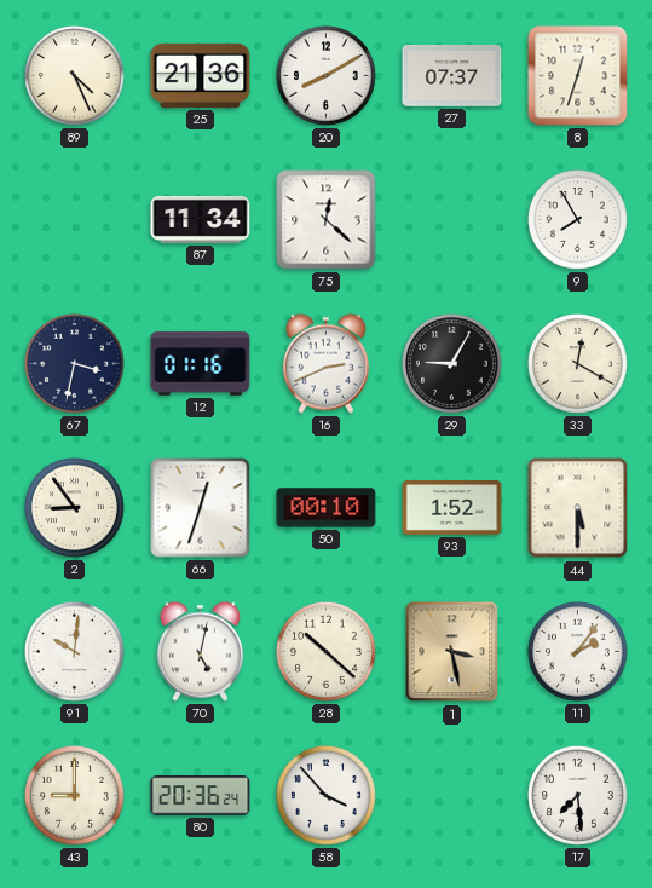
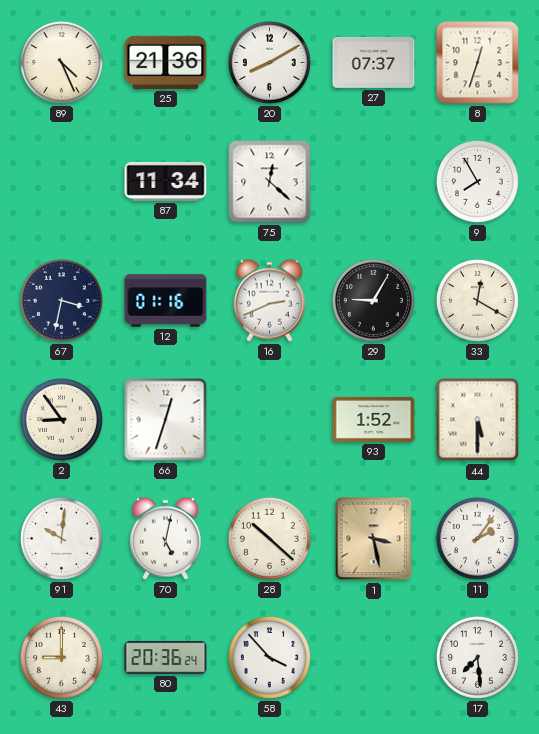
50: 00:10 -> none
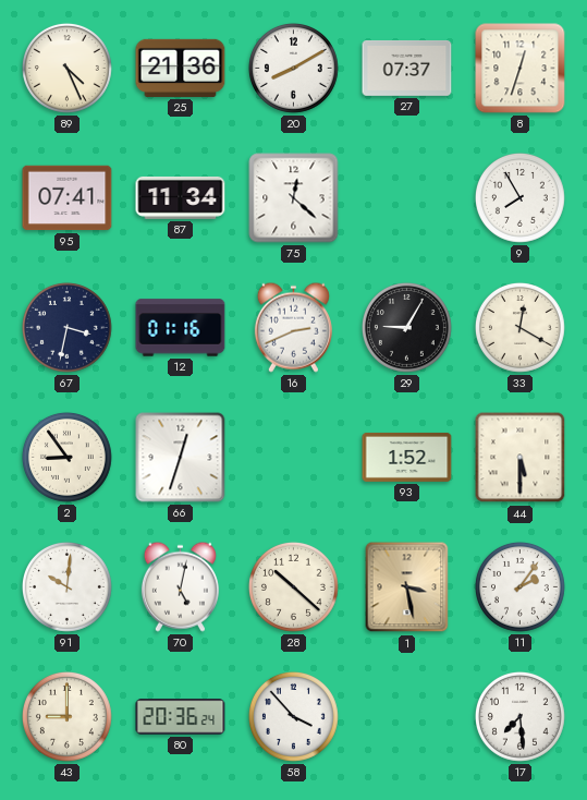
95: none -> 07:41
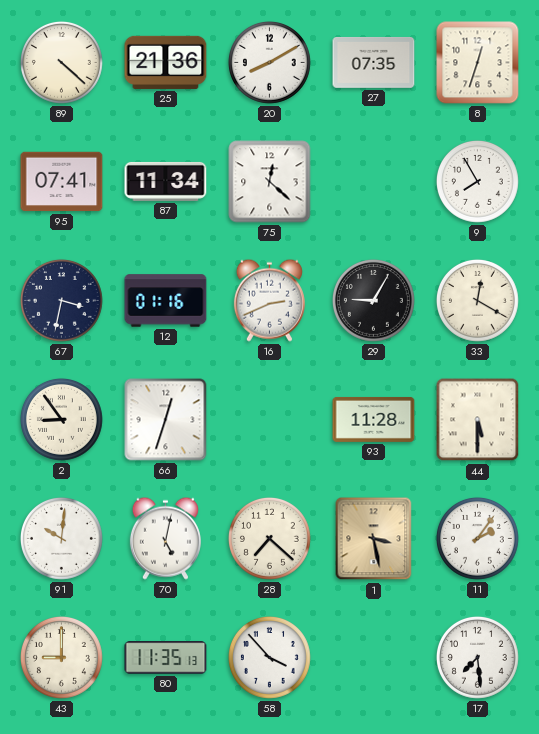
89: 4:26 -> 4:22
27: 07:37 -> 07:35
93: 1:52 -> 11:28
28: 10:22 -> 7:22
80: 20:36 -> 11:35
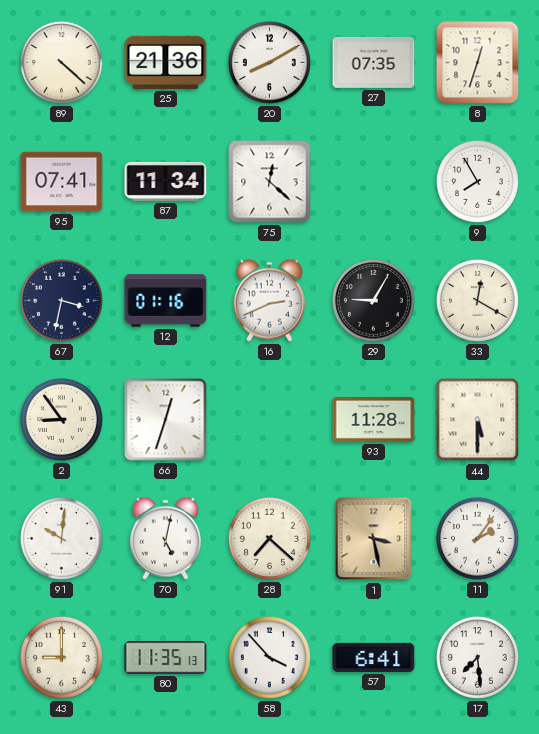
57: none -> 6:41
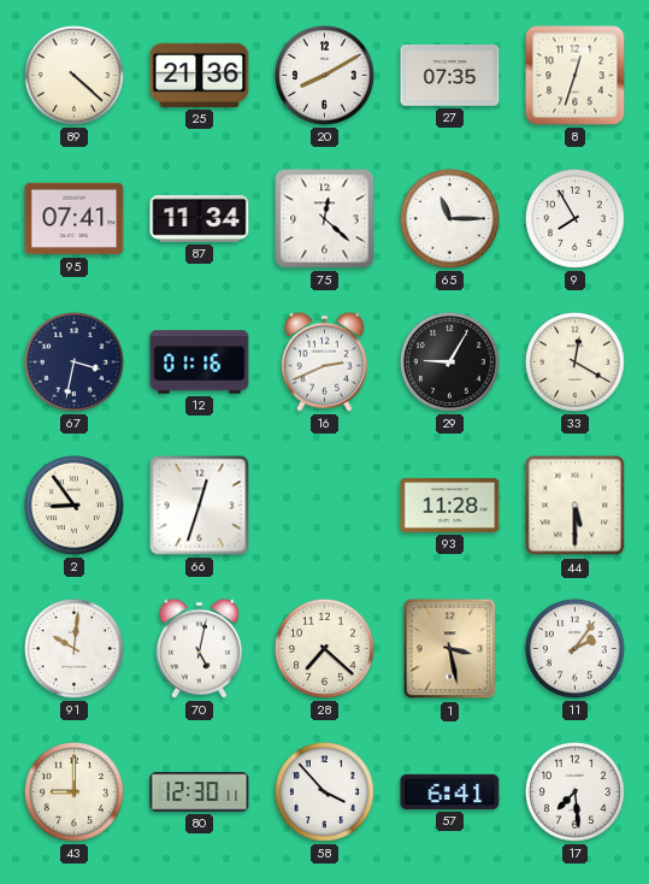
65: none -> 11:15
80: 11:35 -> 12:30
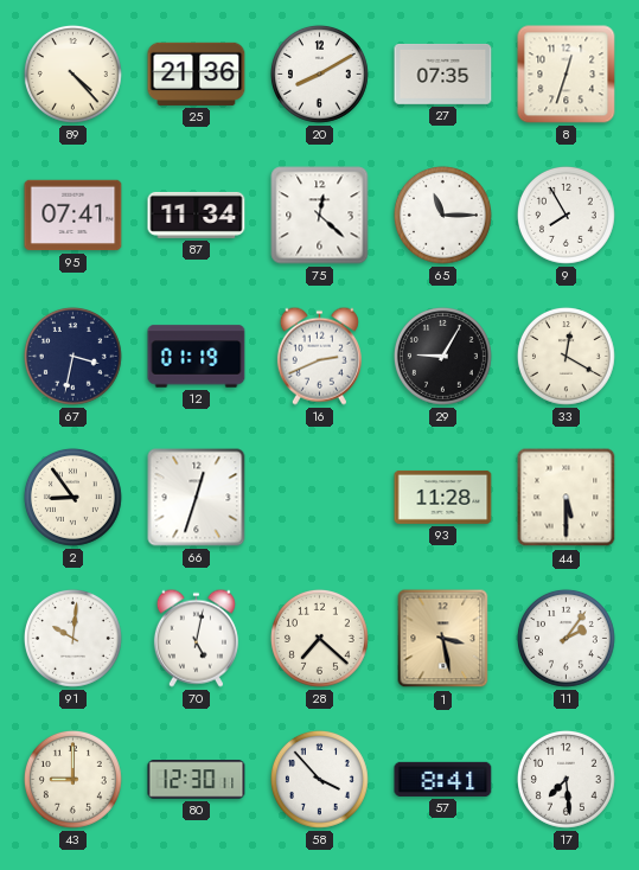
89: 4:22 -> 4:23
12: 01:16 -> 01:19
57: 6:41 -> 8:41
